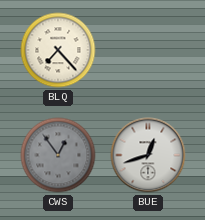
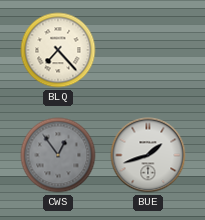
BUE: 12:42 -> 1:42
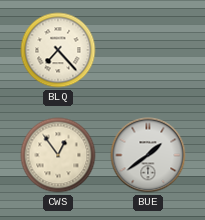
CWS dial: grey -> cream
BUE: 1:42 -> 1:39
